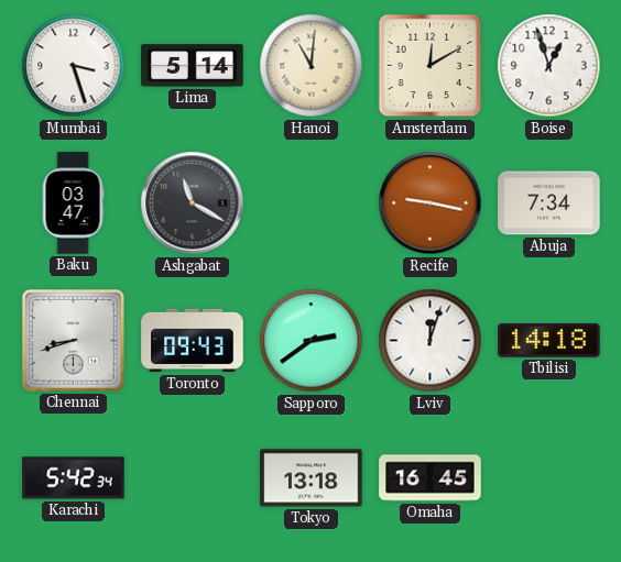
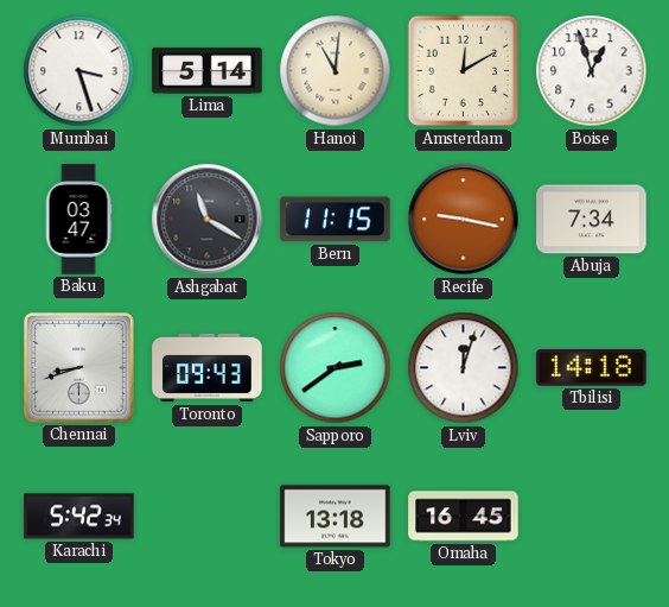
Bern: none -> 11:15
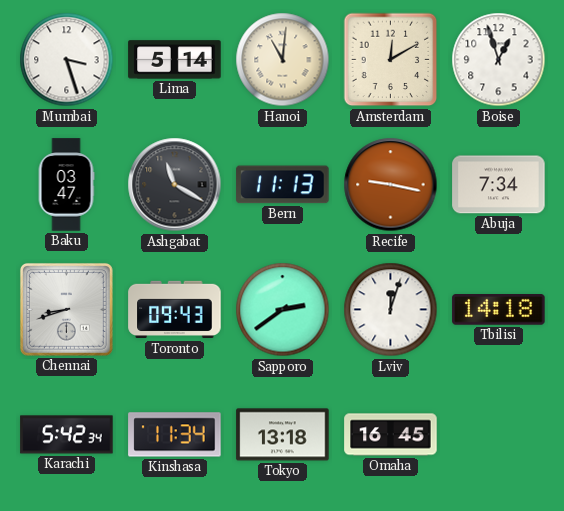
Bern: 11:15 -> 11:13
Kinshasa: none -> 11:34
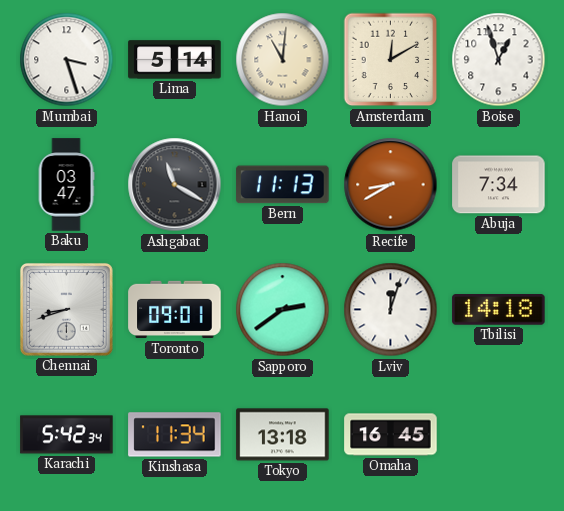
Recife: 9:17 -> 8:40
Toronto: 09:43 -> 09:01
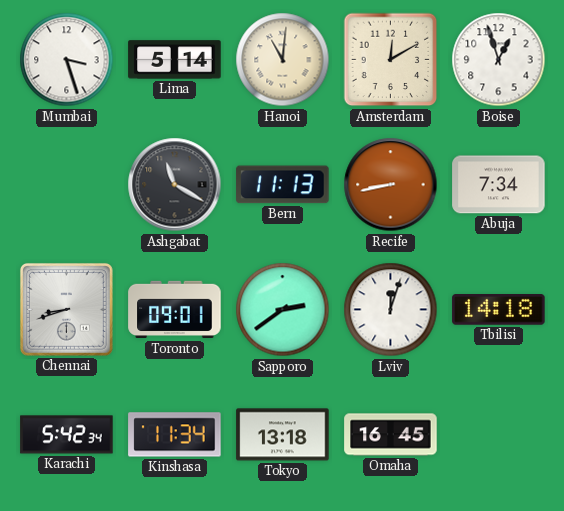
Baku: 03:47 -> none
Recife: 8:40 -> 8:43
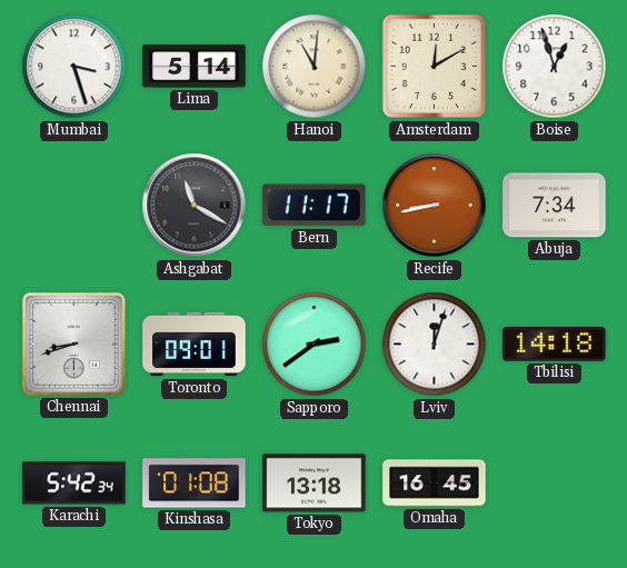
Bern: 11:13 -> 11:17
Kinshasa: 11:34 -> 01:08
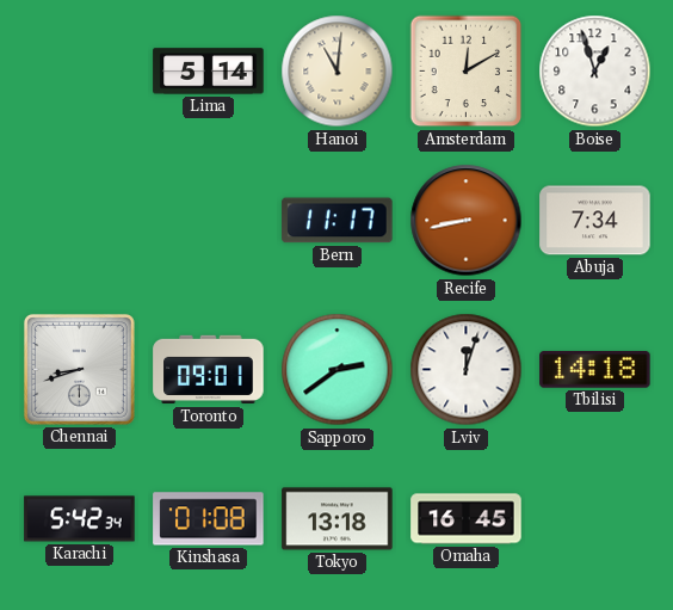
Mumbai: 3:27 -> none
Ashgabat: 11:20 -> none
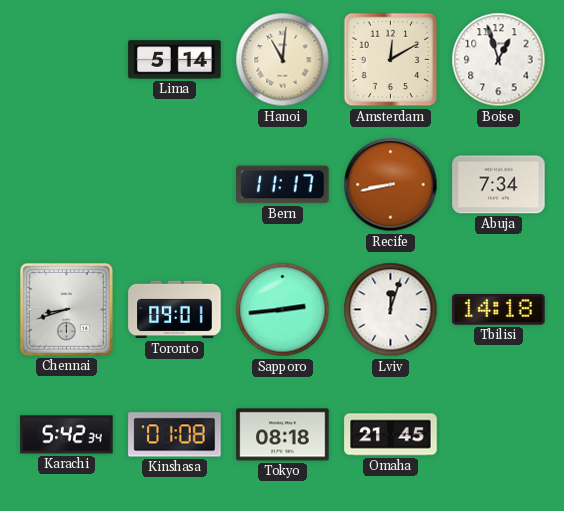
Sapporo: 2:39 -> 2:44
Tokyo: 13:18 -> 08:18
Omaha: 16:45 -> 21:45
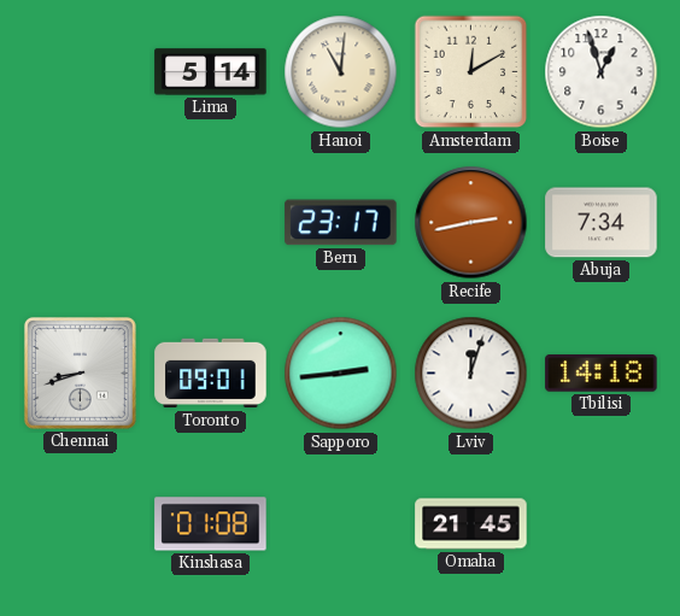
Bern: 11:17 -> 23:17
Recife: 8:43 -> 2:43
Karachi: 5:42 -> none
Tokyo: 08:18 -> none
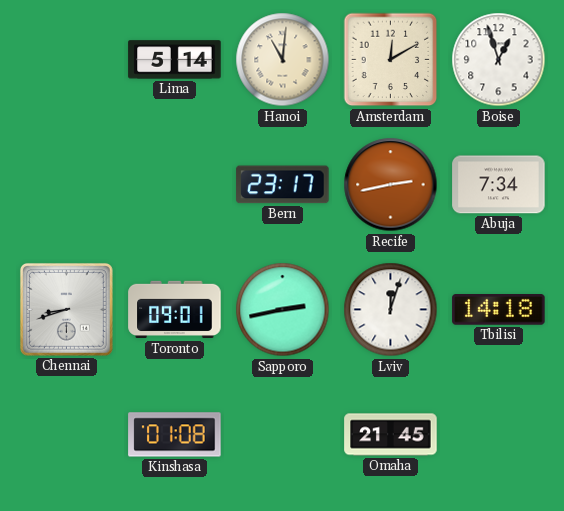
Sapporo: 2:44 -> 2:43
